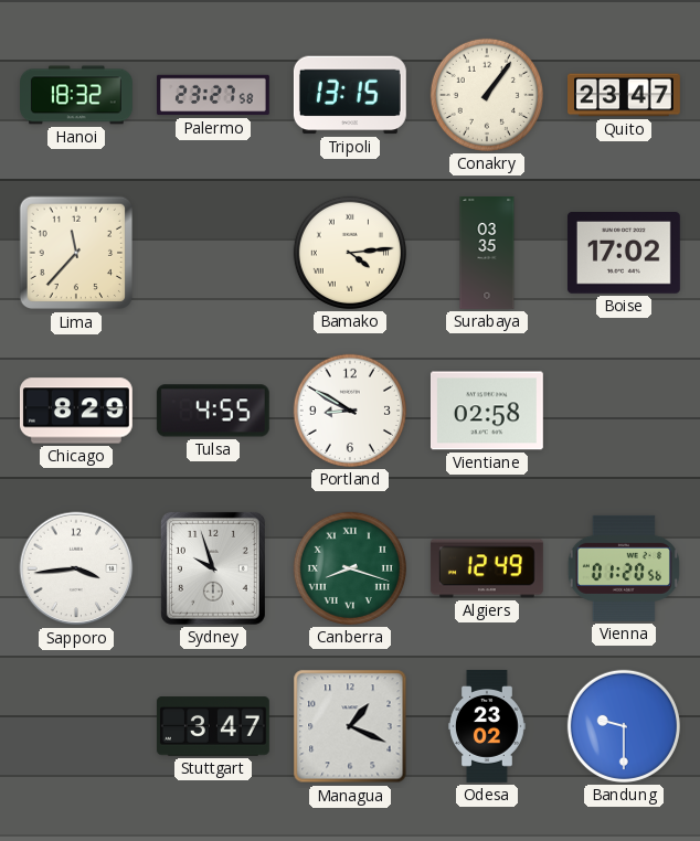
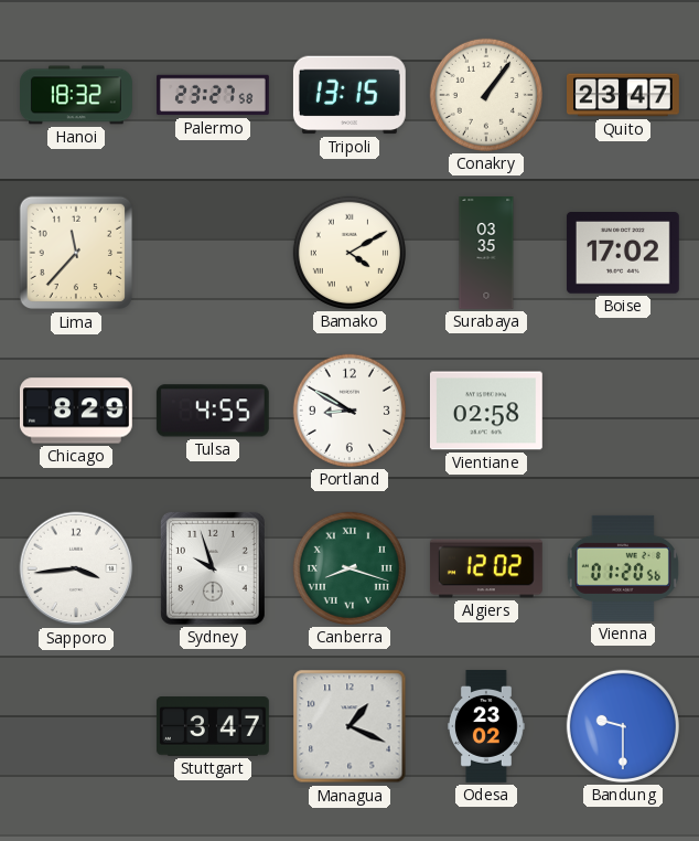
Bamako: 4:14 -> 4:10
Algiers: 12:49 -> 12:02
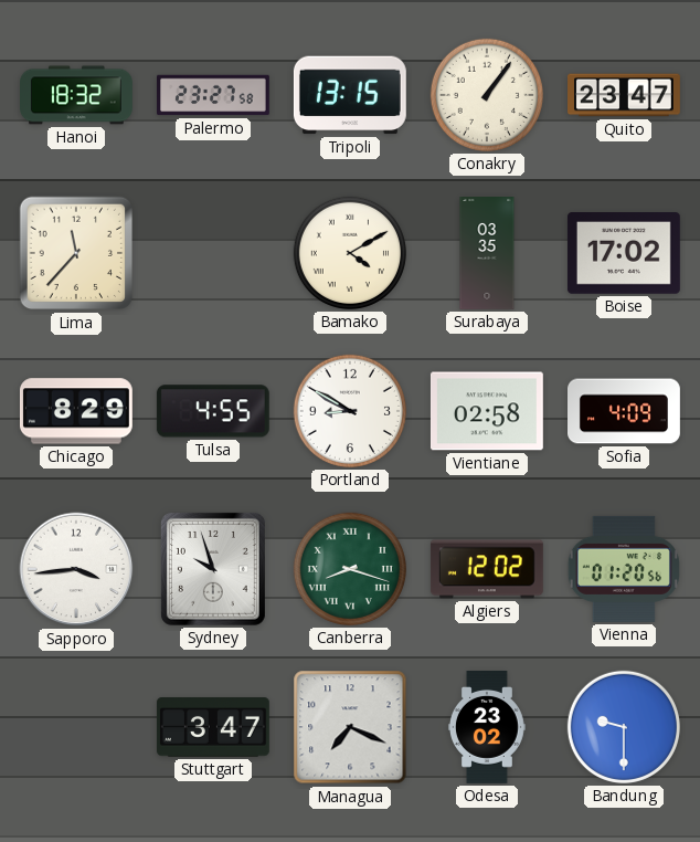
Sofia: none -> 4:09
Managua: 1:19 -> 7:19
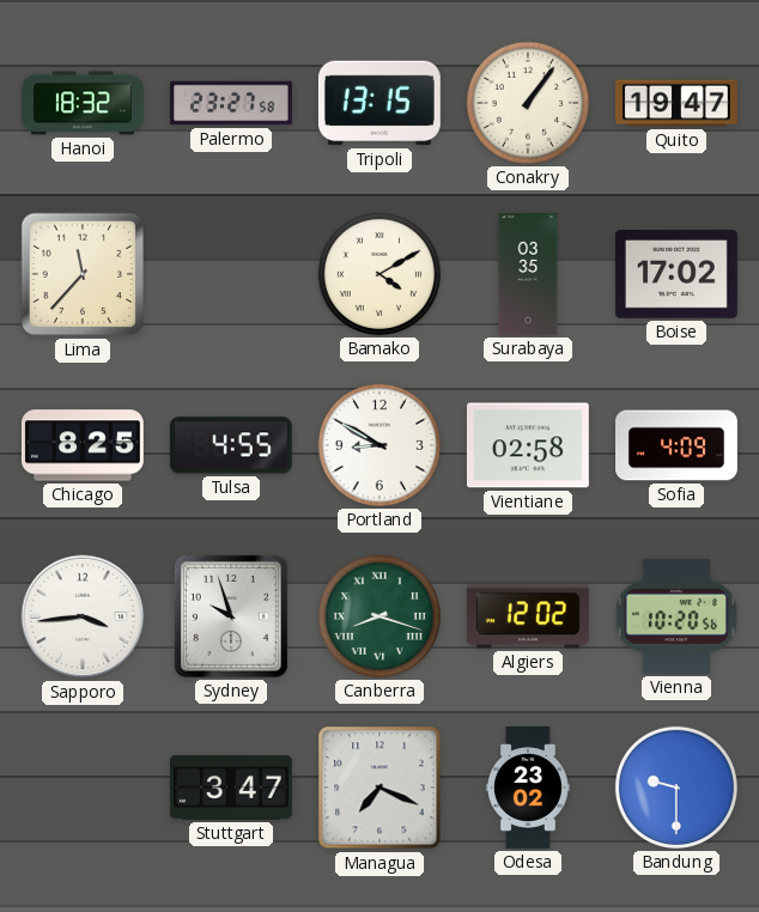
Quito: 23:47 -> 19:47
Chicago: 8:29 -> 8:25
Vienna: 01:20 -> 10:20
